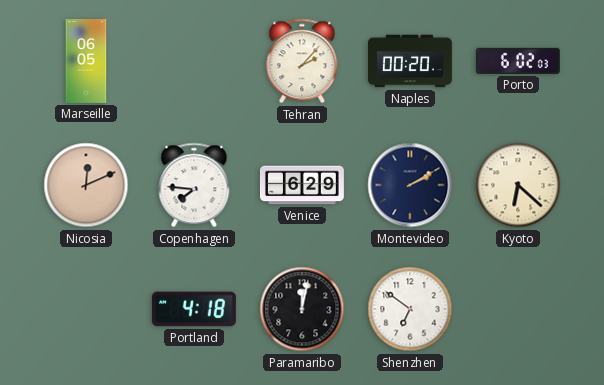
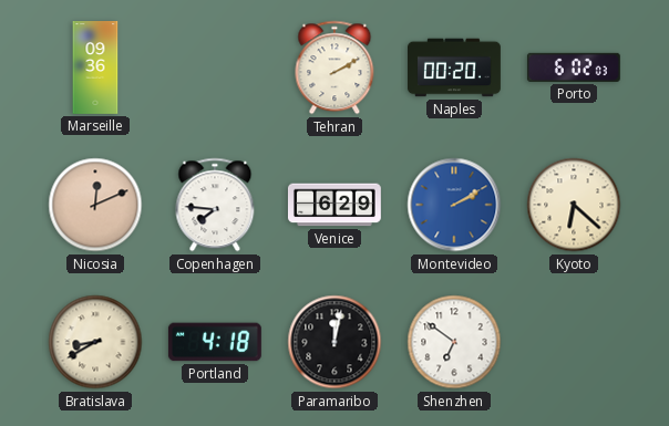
Marseille: 06:05 -> 09:36
Tehran: 2:07 -> 2:10
Montevideo dial: navy -> blue
Bratislava: none -> 8:40
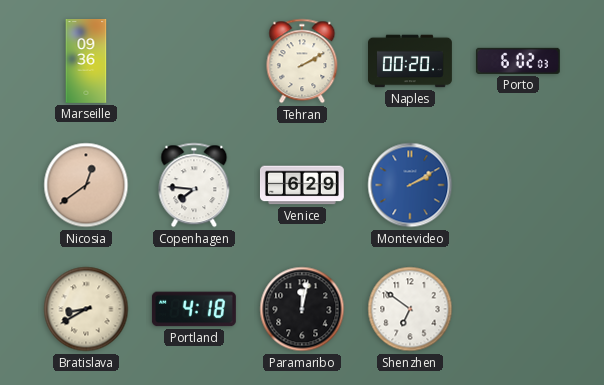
Nicosia: 12:11 -> 12:39
Kyoto: 6:22 -> none
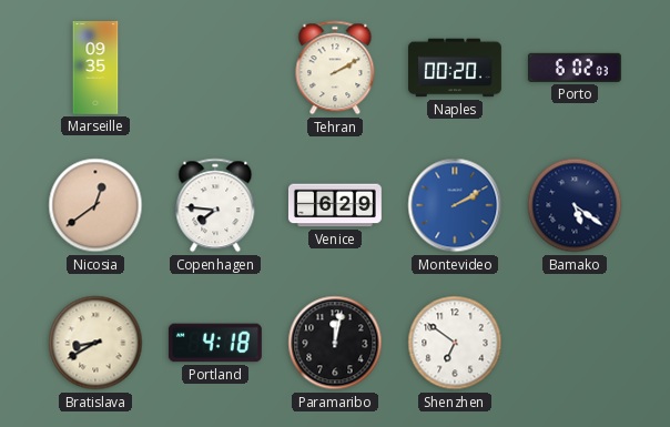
Marseille: 09:36 -> 09:35
Bamako: none -> 5:21
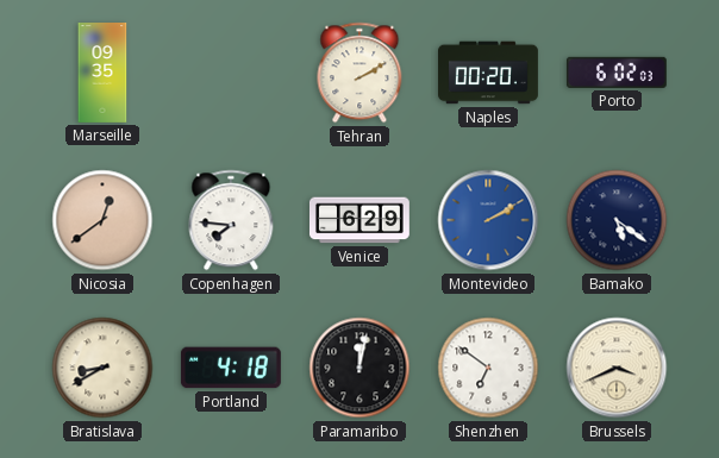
Brussels: none -> 3:41
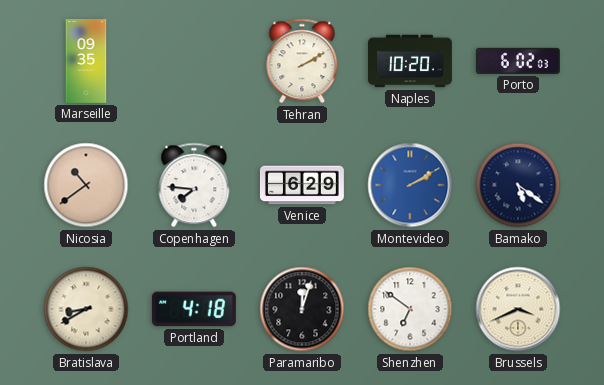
Naples: 00:20 -> 10:20
Nicosia: 12:39 -> 10:39
Paramaribo: 12:02 -> 12:03
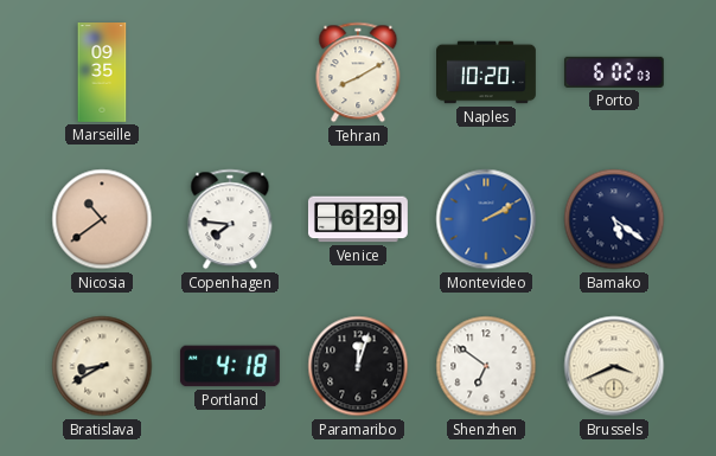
Tehran: 2:10 -> 8:10
